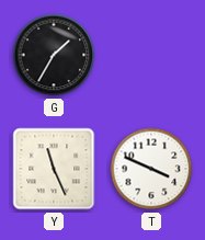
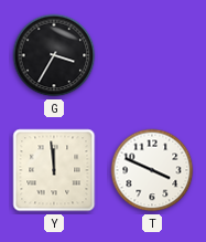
G: 1:35 -> 3:35
Y: 11:26 -> 11:59
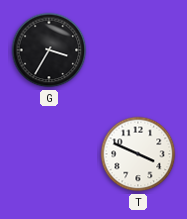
Y: 11:59 -> none
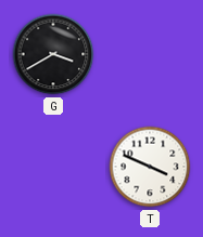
G: 3:35 -> 3:40
